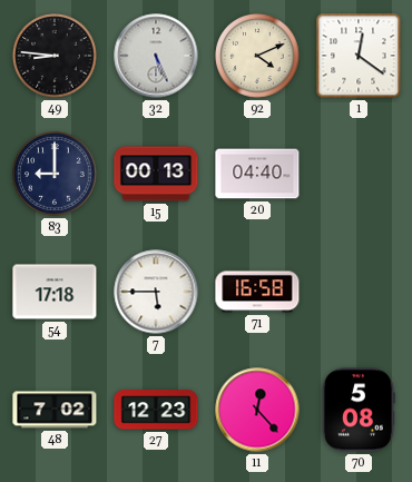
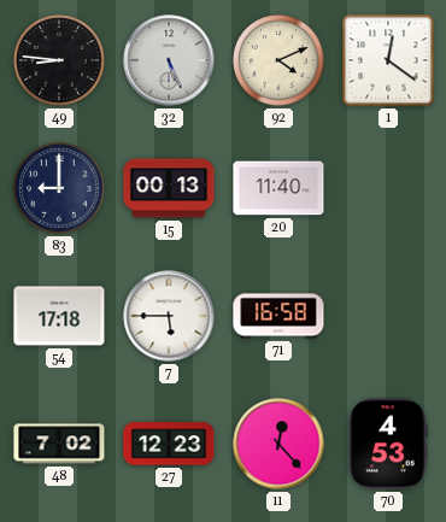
20: 04:40 -> 11:40
70: 5:08 -> 4:53
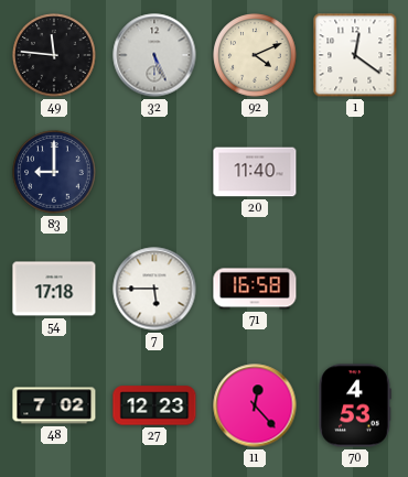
49: 8:46 -> 11:46
15: 00:13 -> none
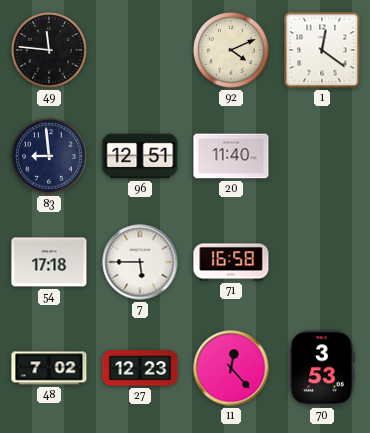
32: 5:26 -> none
83: 9:00 -> 8:59
96: none -> 12:51
70: 4:53 -> 3:53
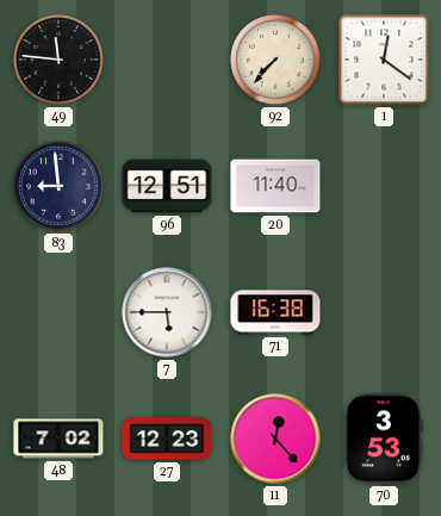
92: 4:11 -> 7:37
54: 17:18 -> none
71: 16:58 -> 16:38
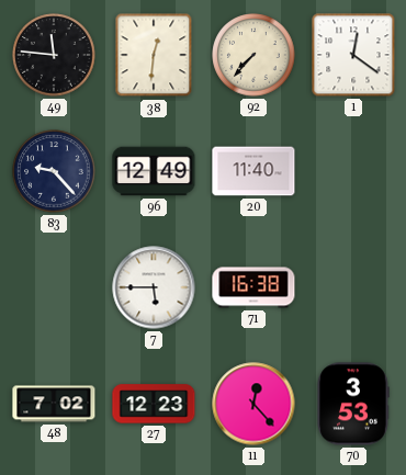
38: none -> 12:31
83: 8:59 -> 9:23
96: 12:51 -> 12:49
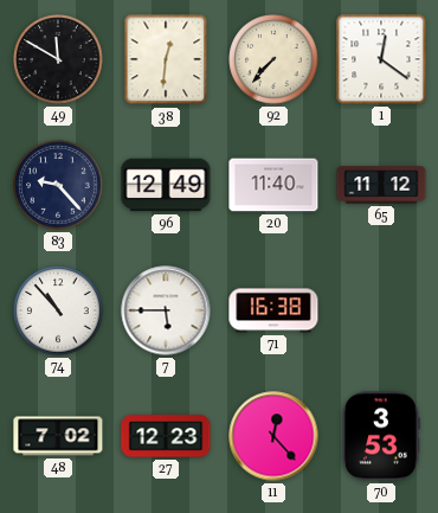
49: 11:46 -> 11:50
65: none -> 11:12
74: none -> 10:53
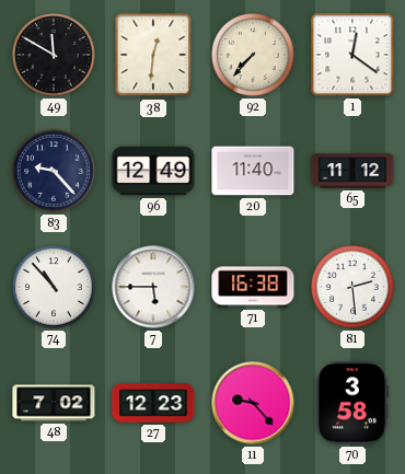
81: none -> 2:29
11: 12:23 -> 9:23
70: 3:53 -> 3:58
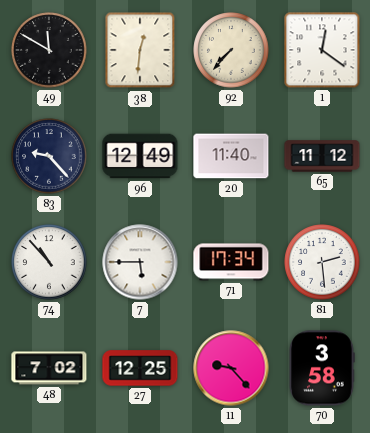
71: 16:38 -> 17:34
27: 12:23 -> 12:25
